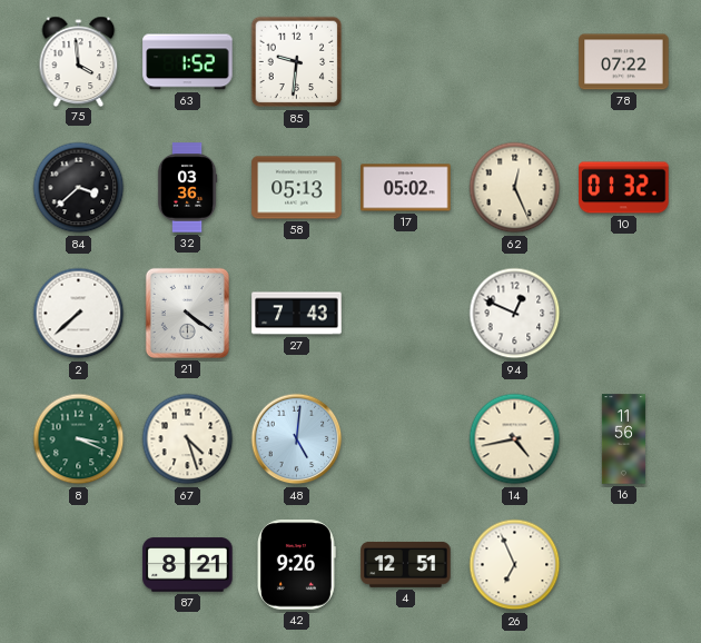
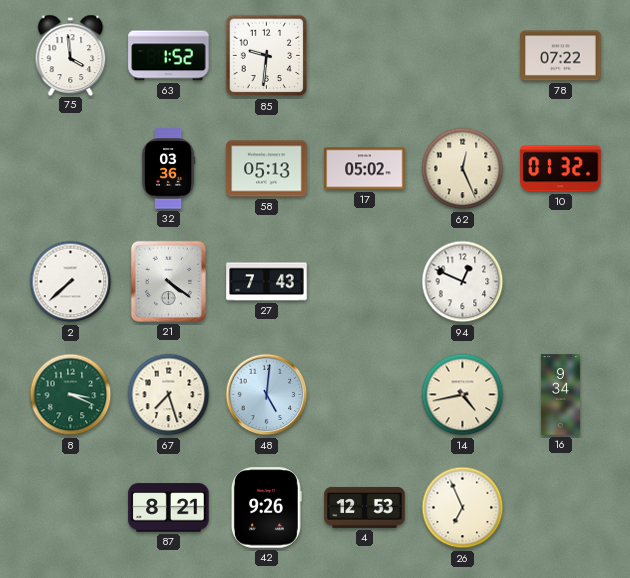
84: 3:38 -> none
67: 4:27 -> 7:27
16: 11:56 -> 9:34
4: 12:51 -> 12:53
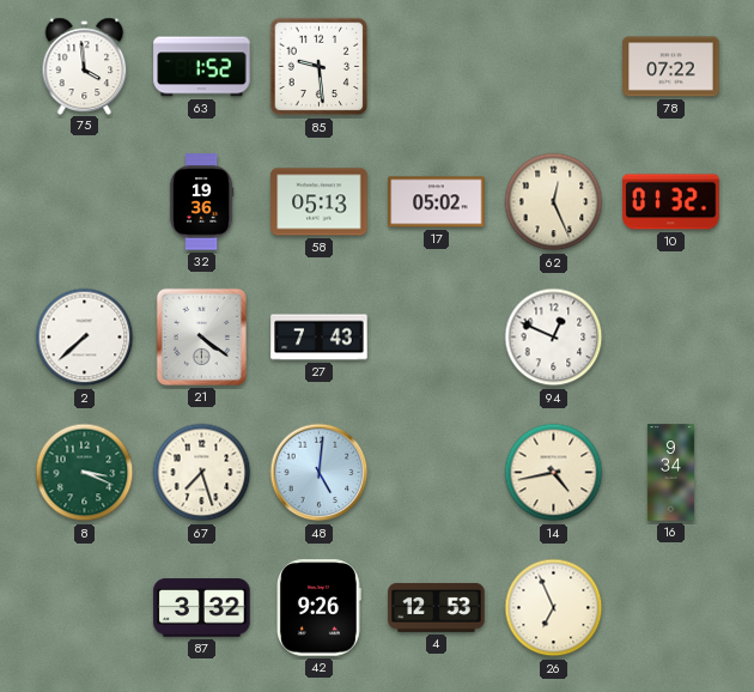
85: 9:31 -> 9:29
32: 03:36 -> 19:36
87: 8:21 -> 3:32
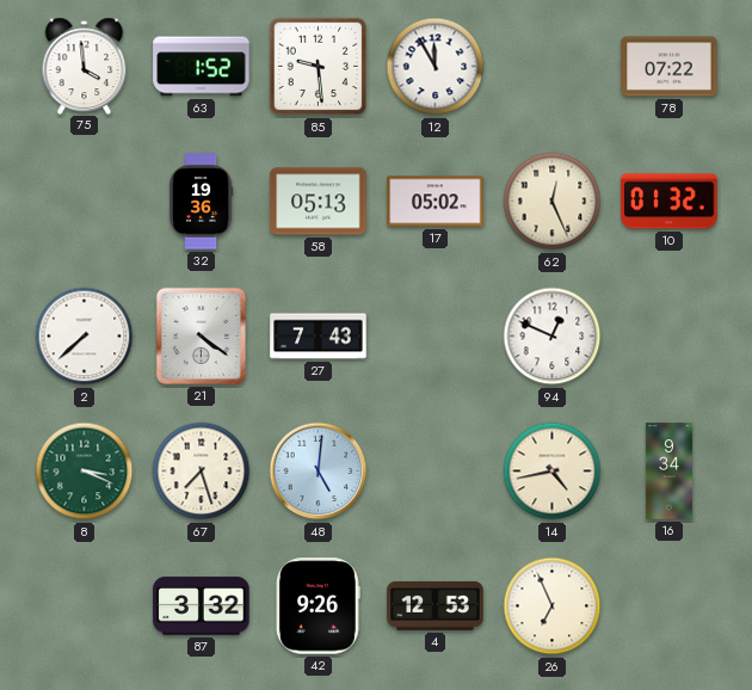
12: none -> 11:55
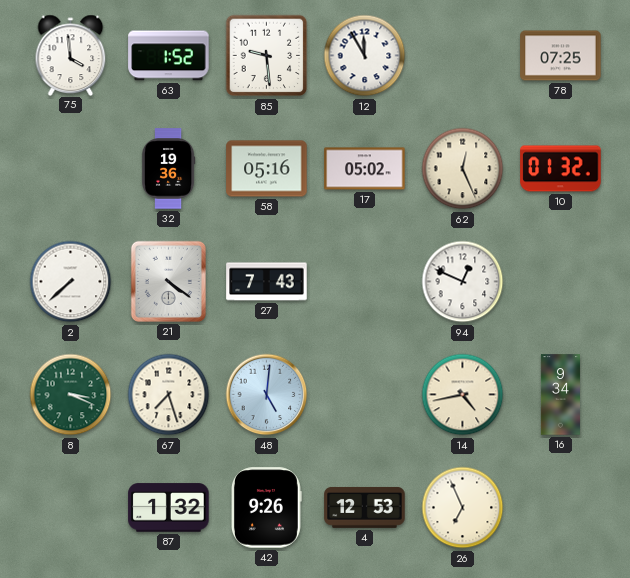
78: 07:22 -> 07:25
58: 05:13 -> 05:16
87: 3:32 -> 1:32
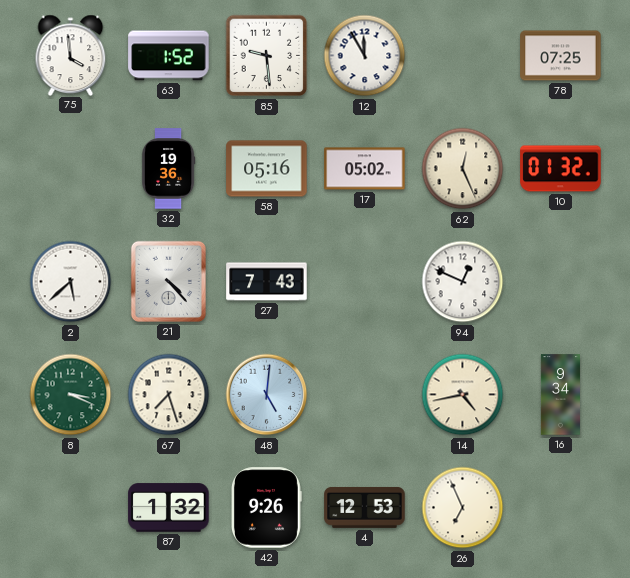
2: 7:38 -> 5:38
21: 4:21 -> 4:23
